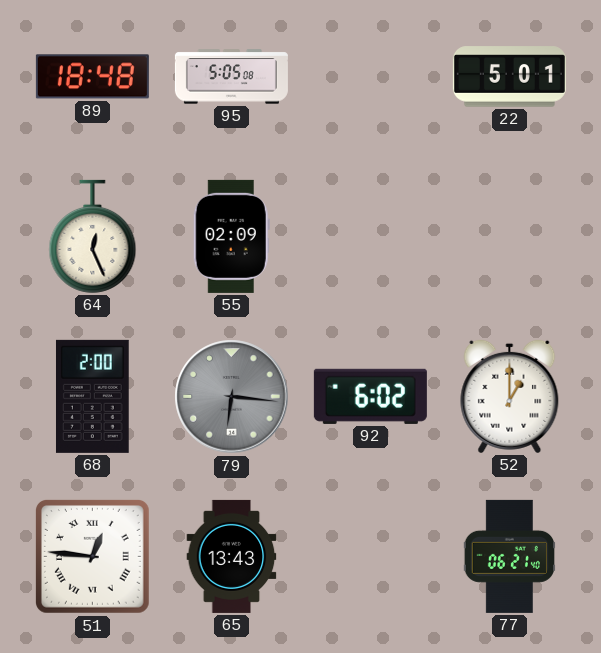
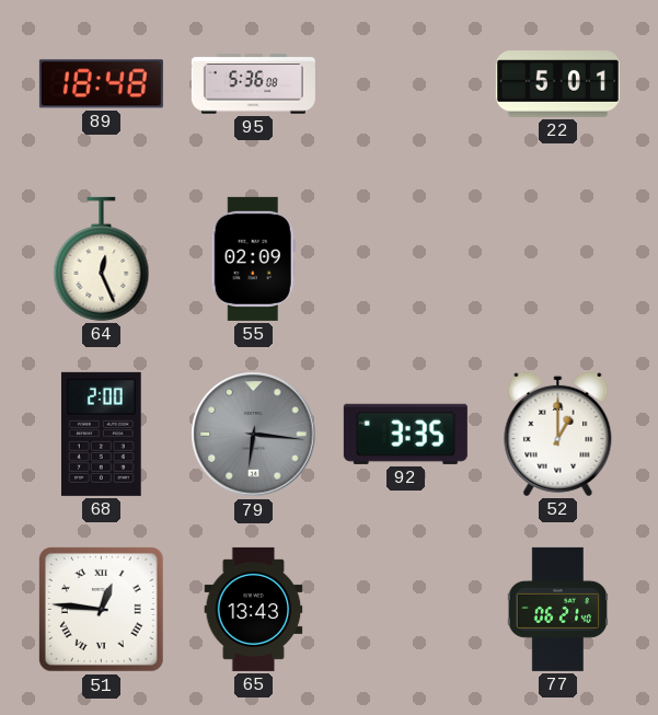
95: 5:05 -> 5:36
92: 6:02 -> 3:35
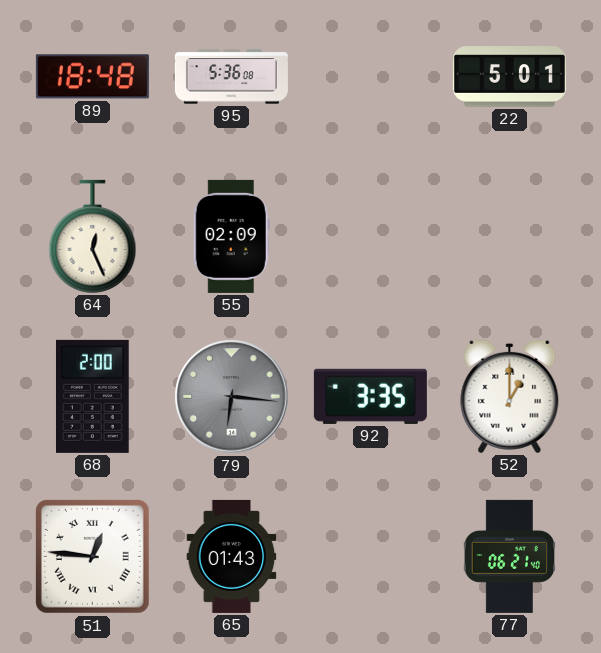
65: 13:43 -> 01:43
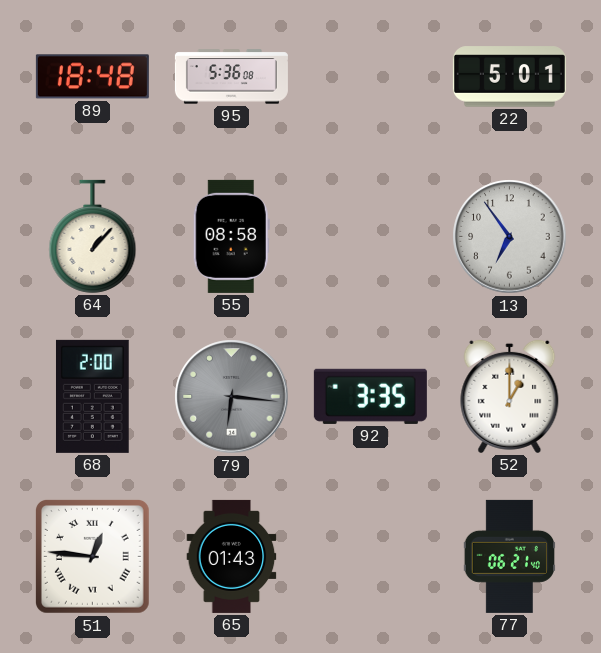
64: 12:26 -> 1:07
55: 02:09 -> 08:58
13: none -> 6:54
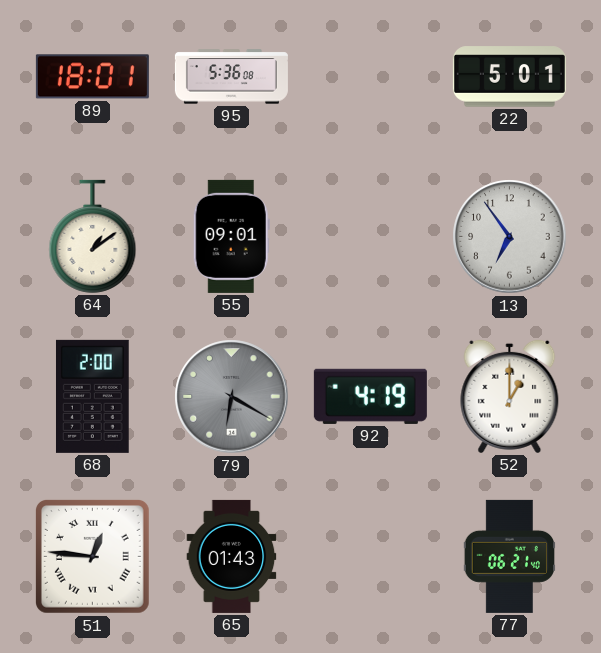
89: 18:48 -> 18:01
64: 1:07 -> 1:09
55: 08:58 -> 09:01
79: 6:16 -> 6:20
92: 3:35 -> 4:19
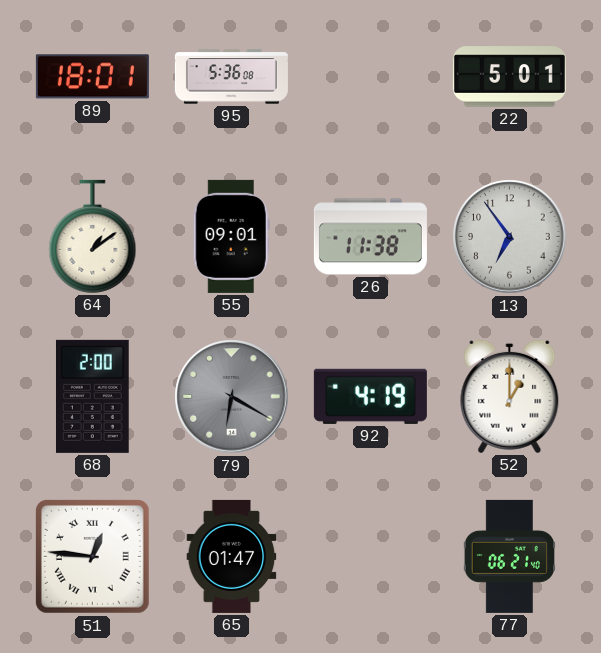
26: none -> 11:38
65: 01:43 -> 01:47
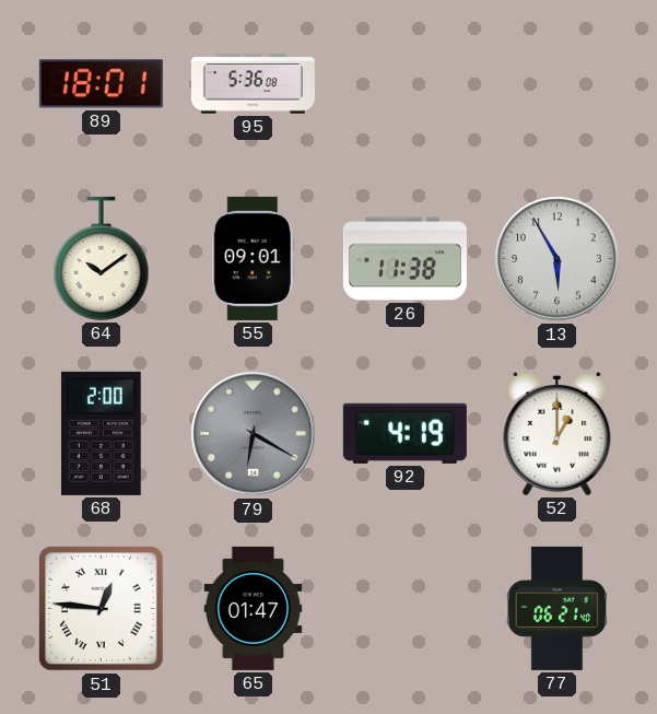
22: 5:01 -> none
64: 1:09 -> 10:09
13: 6:54 -> 5:55
